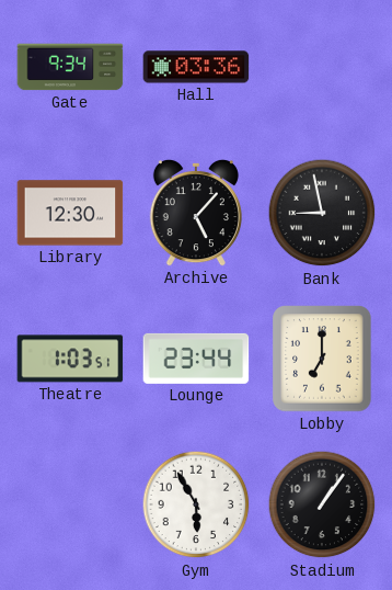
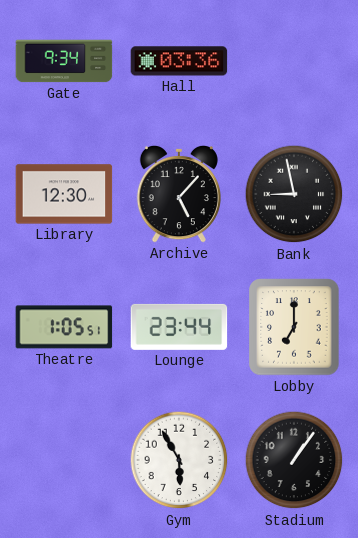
Theatre: 1:03 -> 1:05
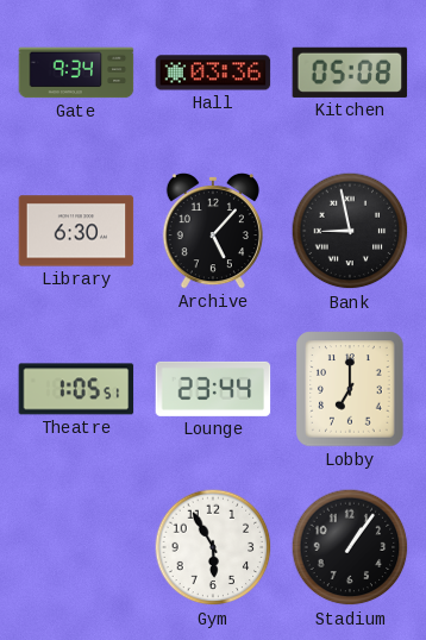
Kitchen: none -> 05:08
Library: 12:30 -> 6:30
